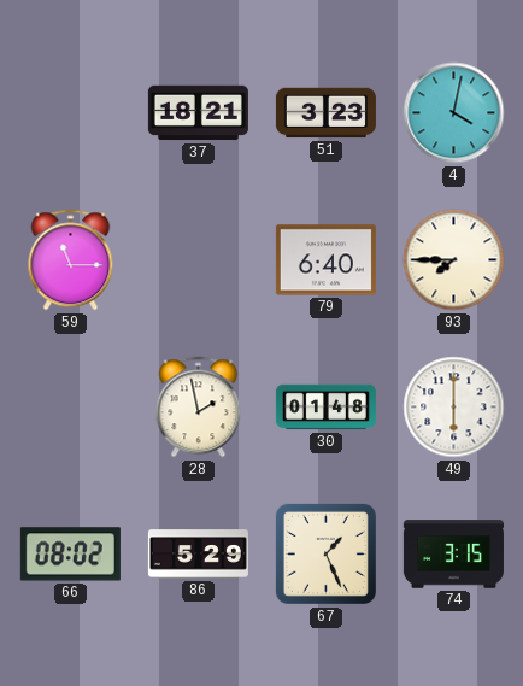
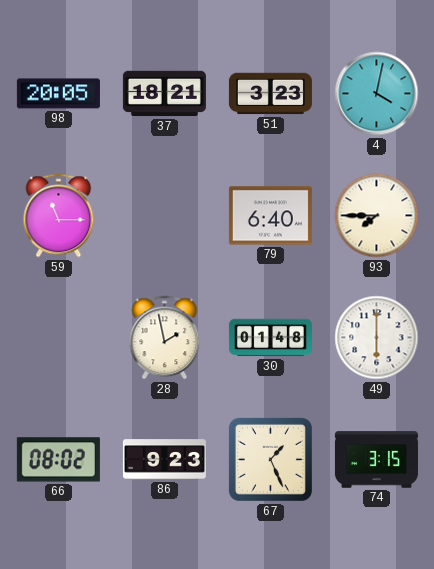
98: none -> 20:05
86: 5:29 -> 9:23
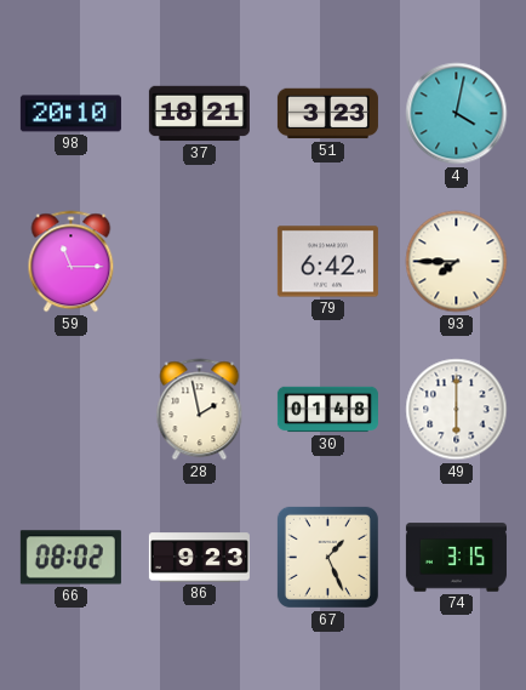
98: 20:05 -> 20:10
79: 6:40 -> 6:42
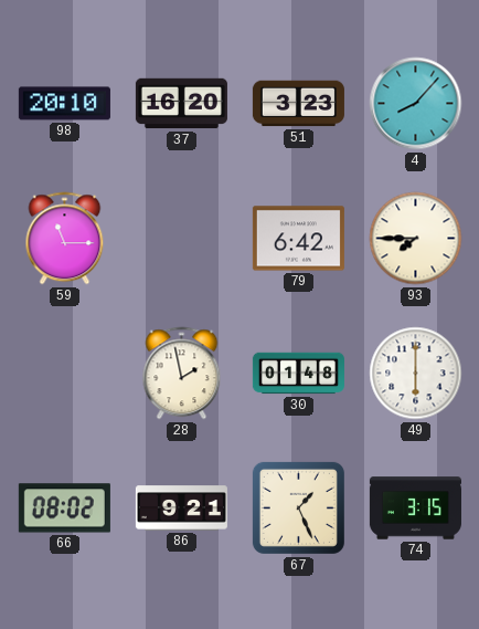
37: 18:21 -> 16:20
4: 4:02 -> 8:07
86: 9:23 -> 9:21
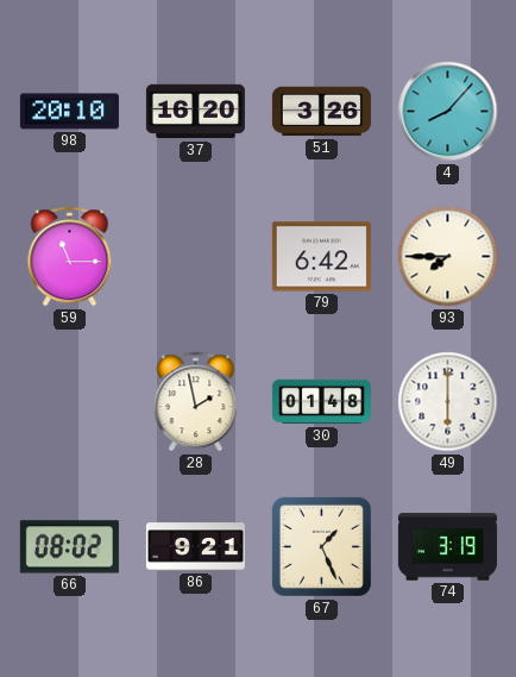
51: 3:23 -> 3:26
74: 3:15 -> 3:19
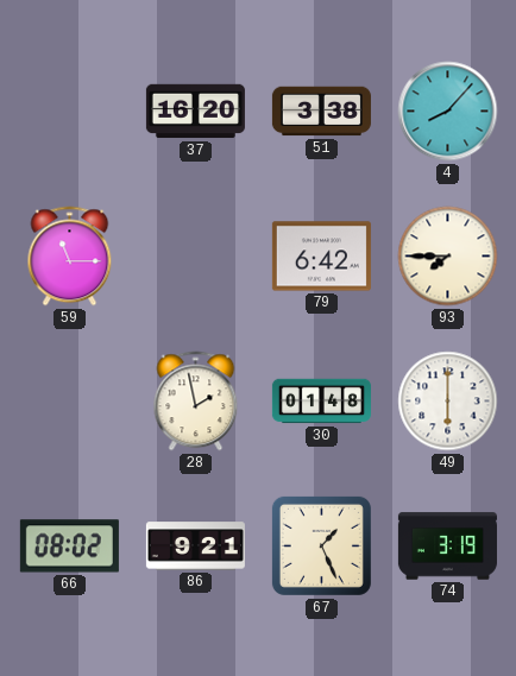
98: 20:10 -> none
51: 3:26 -> 3:38
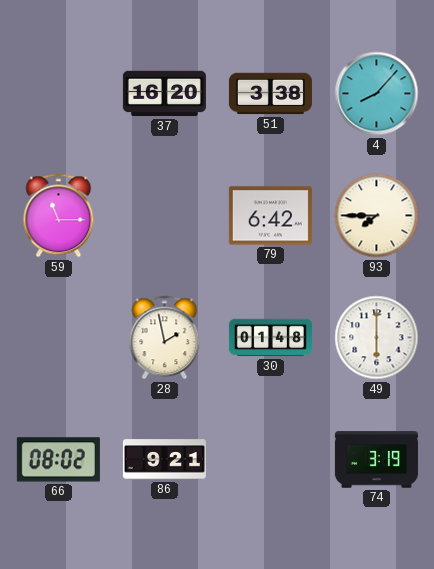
67: 1:26 -> none
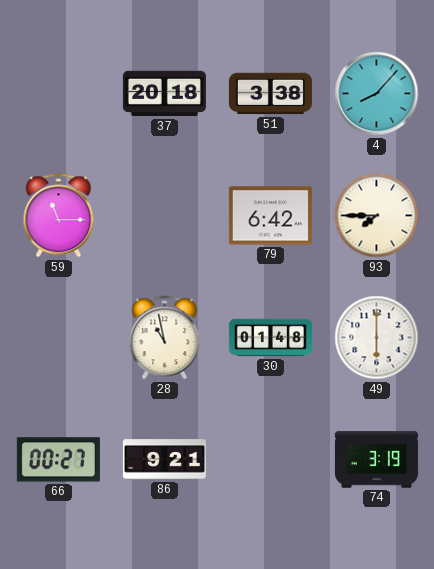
37: 16:20 -> 20:18
28: 1:58 -> 10:58
66: 08:02 -> 00:27
